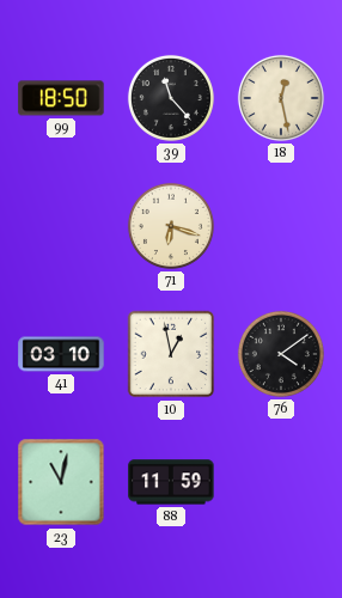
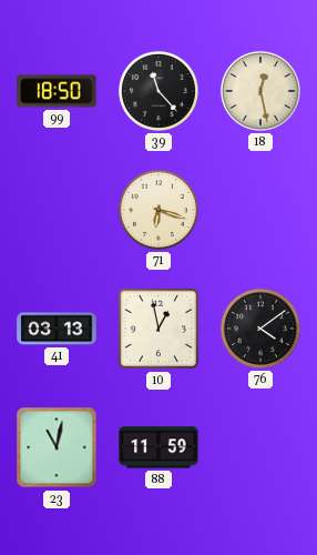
41: 03:10 -> 03:13
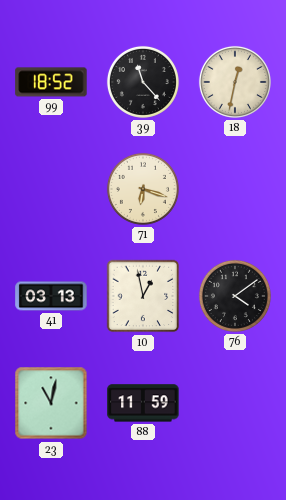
99: 18:50 -> 18:52
18: 12:28 -> 12:32
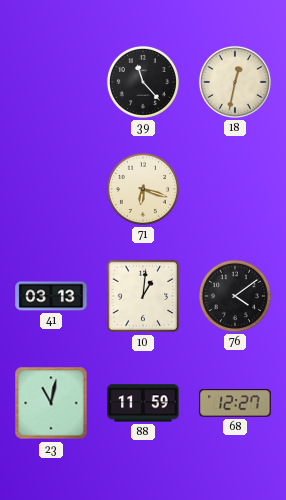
99: 18:52 -> none
10: 12:58 -> 1:01
68: none -> 12:27
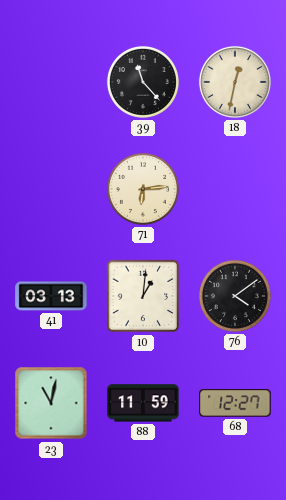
71: 6:18 -> 6:14
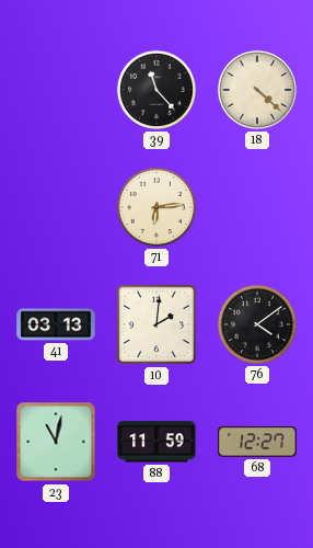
18: 12:32 -> 4:22
10: 1:01 -> 2:01
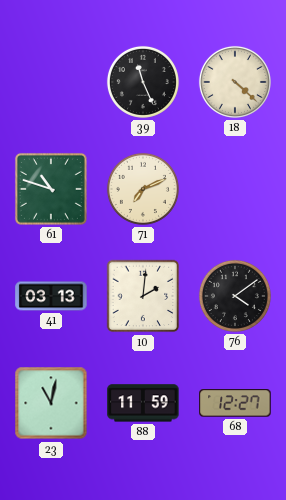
39: 11:23 -> 11:26
61: none -> 10:48
71: 6:14 -> 7:11
